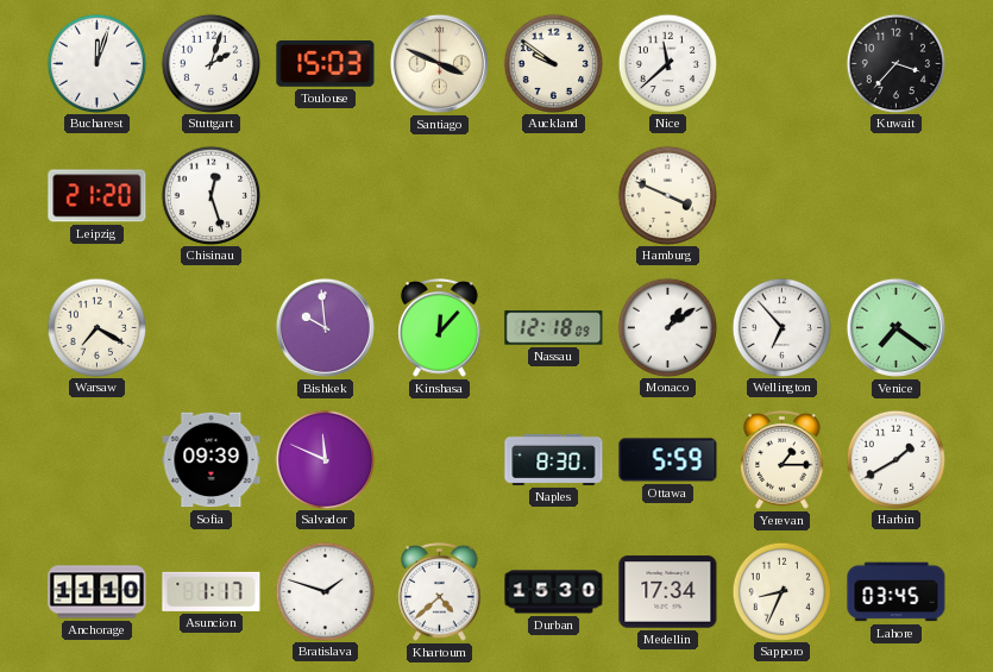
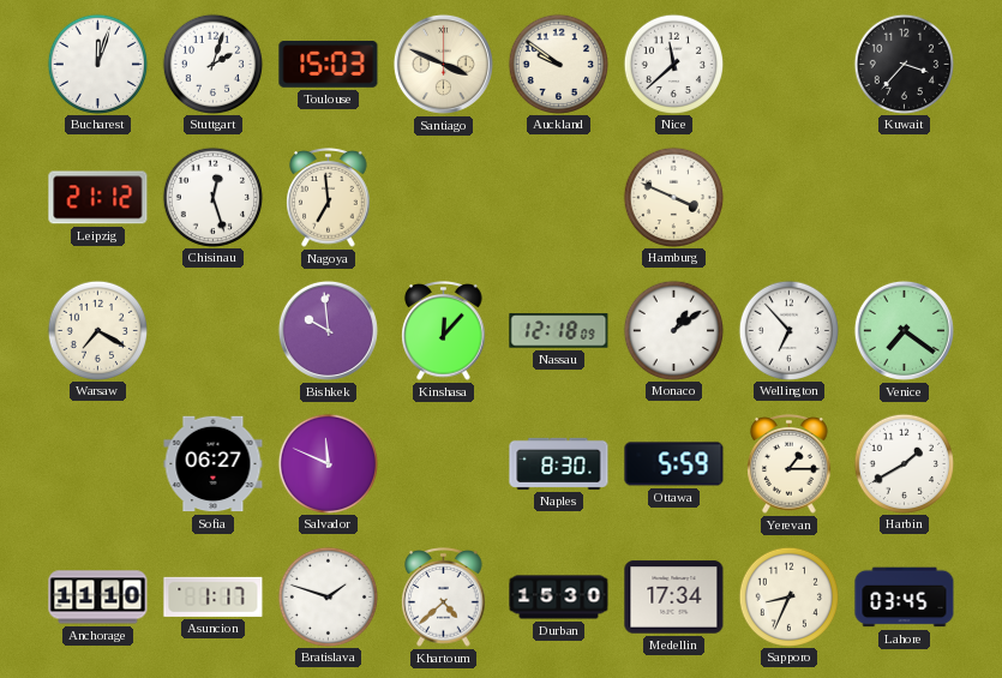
Leipzig: 21:20 -> 21:12
Nagoya: none -> 6:59
Sofia: 09:39 -> 06:27
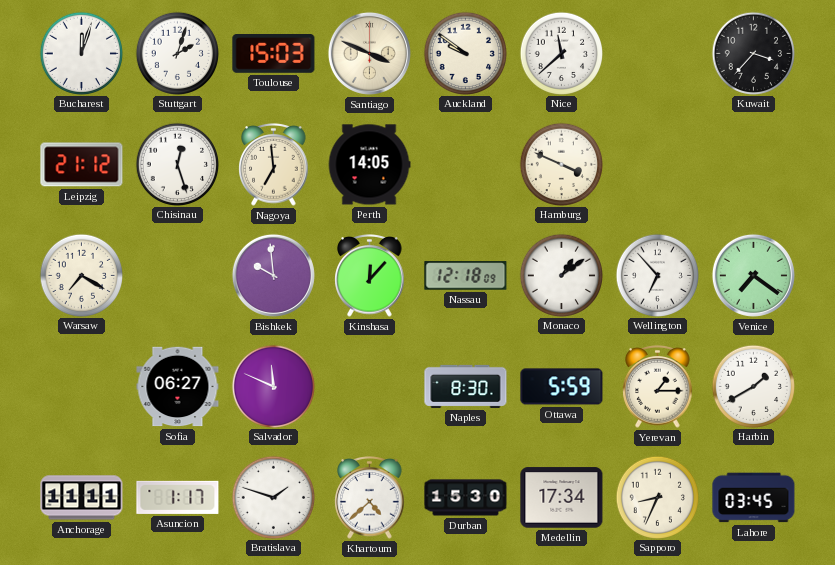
Perth: none -> 14:05
Anchorage: 11:10 -> 11:11
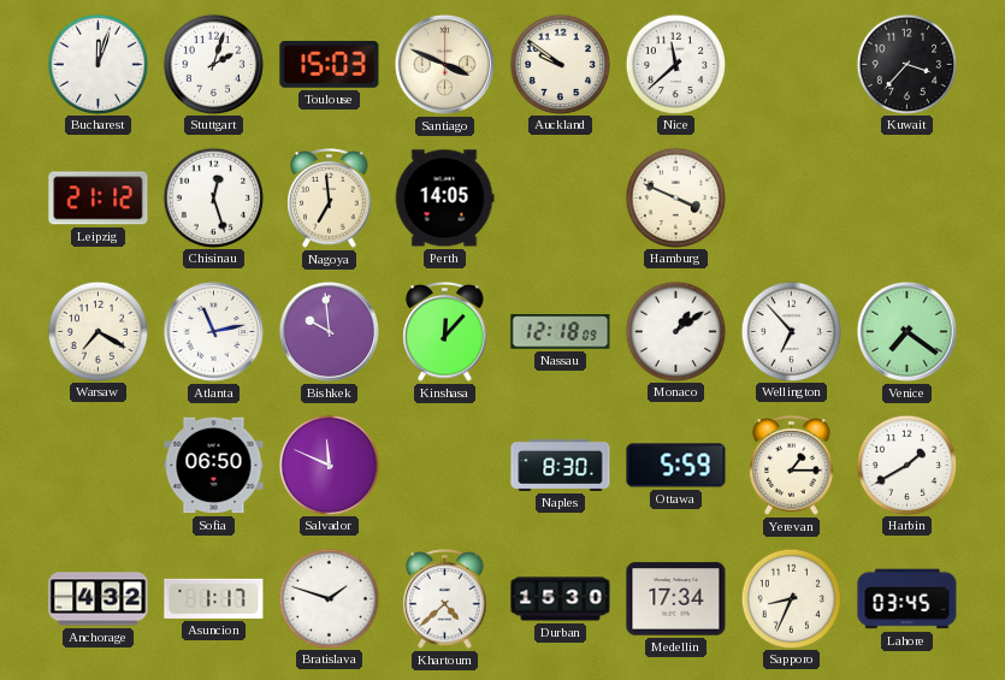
Atlanta: none -> 11:13
Sofia: 06:27 -> 06:50
Anchorage: 11:11 -> 4:32
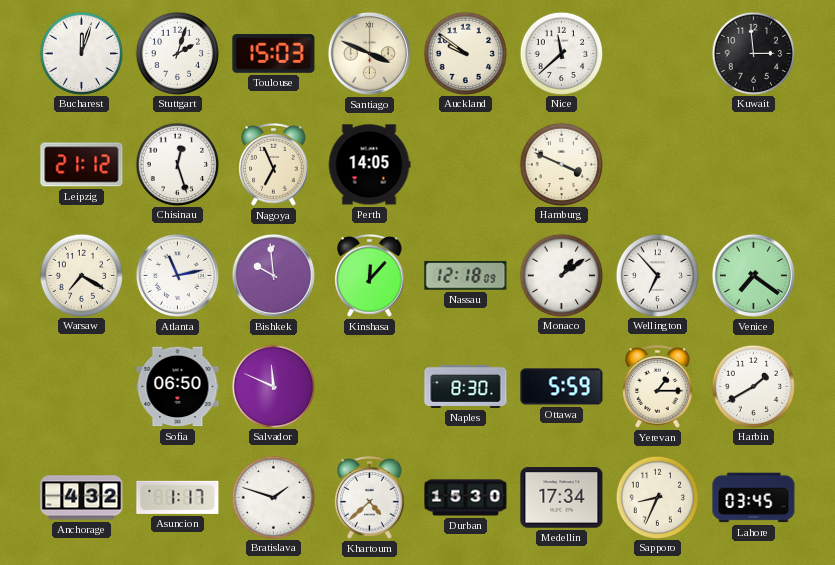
Kuwait: 3:37 -> 2:59
Nagoya: 6:59 -> 6:56
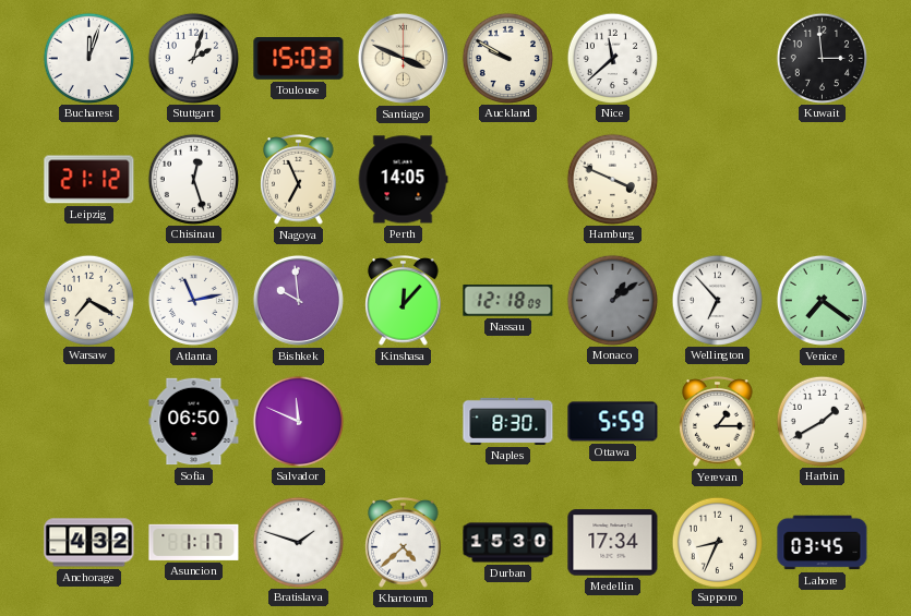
Auckland: 9:51 -> 9:50
Monaco dial: white -> grey
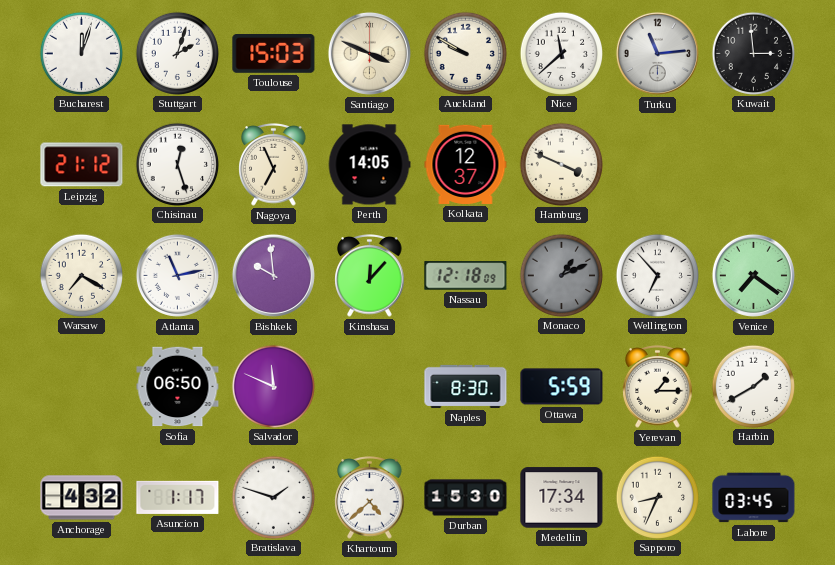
Turku: none -> 11:14
Kolkata: none -> 12:37
Monaco: 1:09 -> 1:11
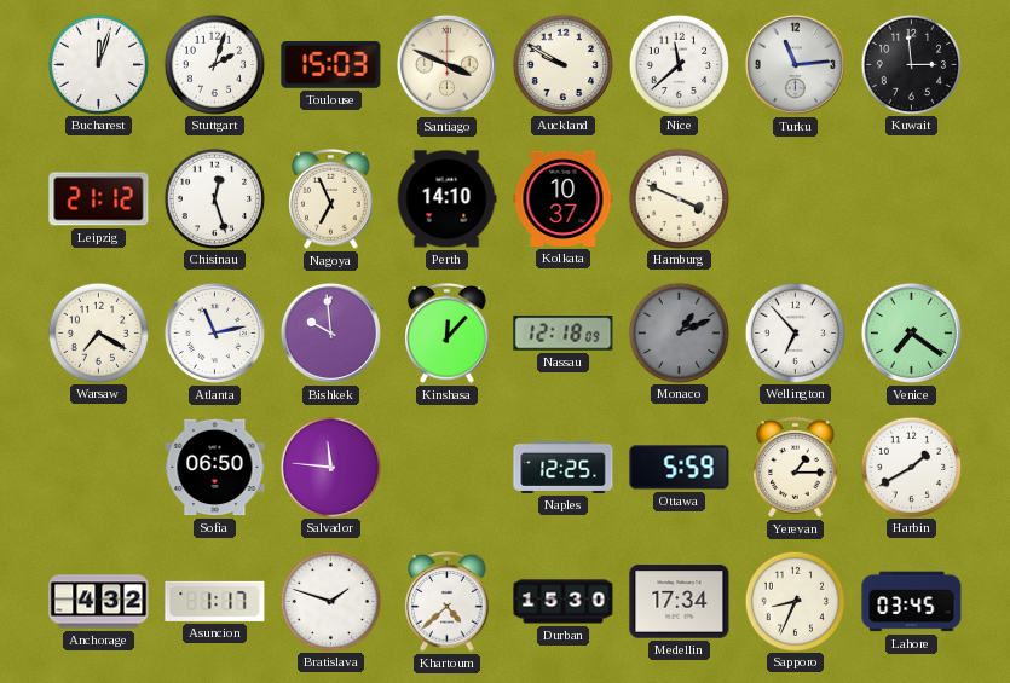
Perth: 14:05 -> 14:10
Kolkata: 12:37 -> 10:37
Salvador: 11:49 -> 11:46
Naples: 8:30 -> 12:25
